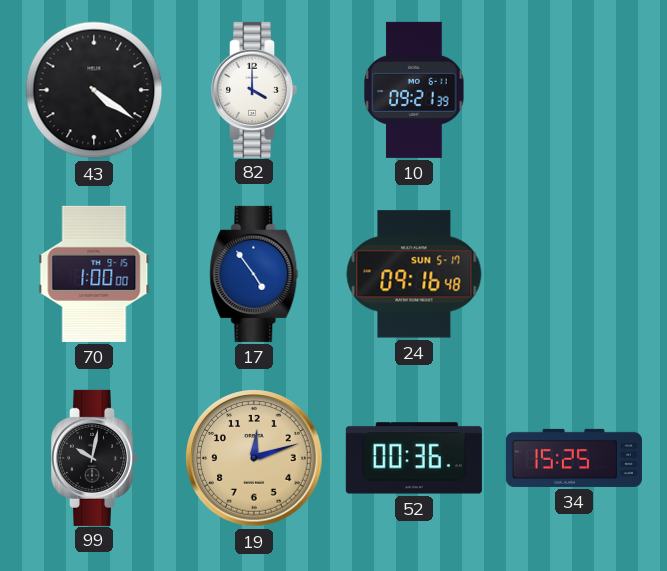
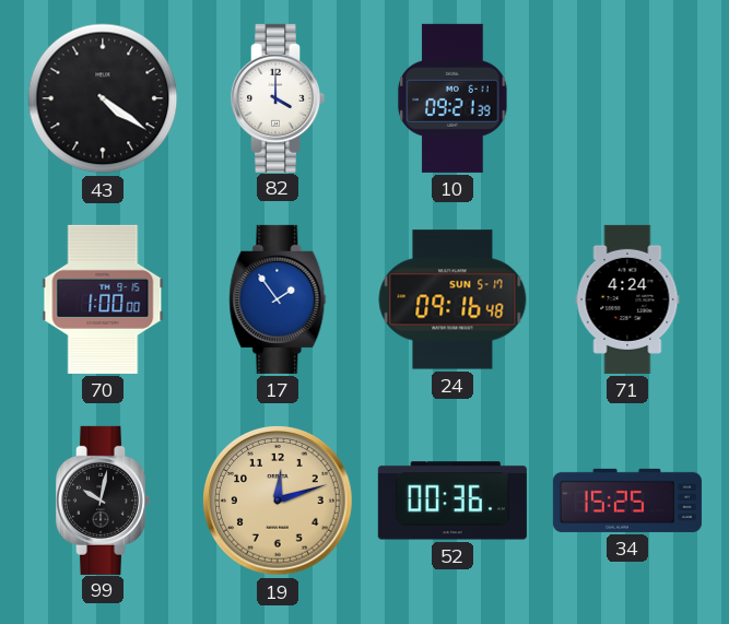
17: 4:54 -> 1:54
71: none -> 4:24
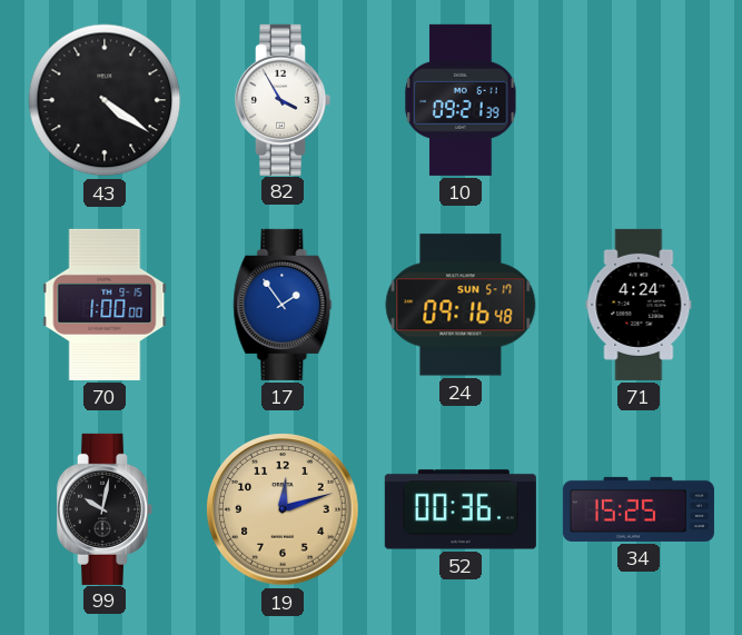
82: 4:00 -> 3:55
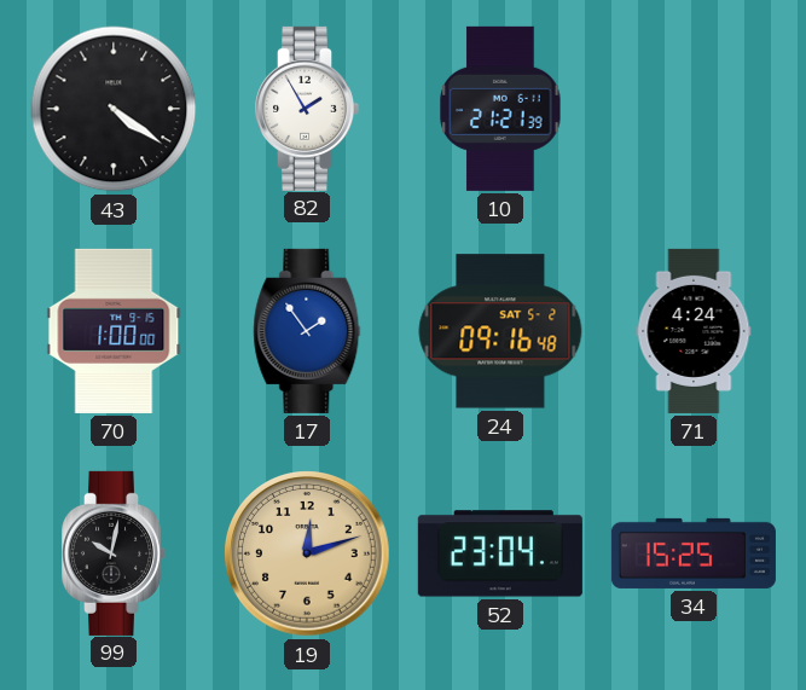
82: 3:55 -> 1:55
10: 09:21 -> 21:21
24 date: SUN 5-17 -> SAT 5-2
52: 00:36 -> 23:04
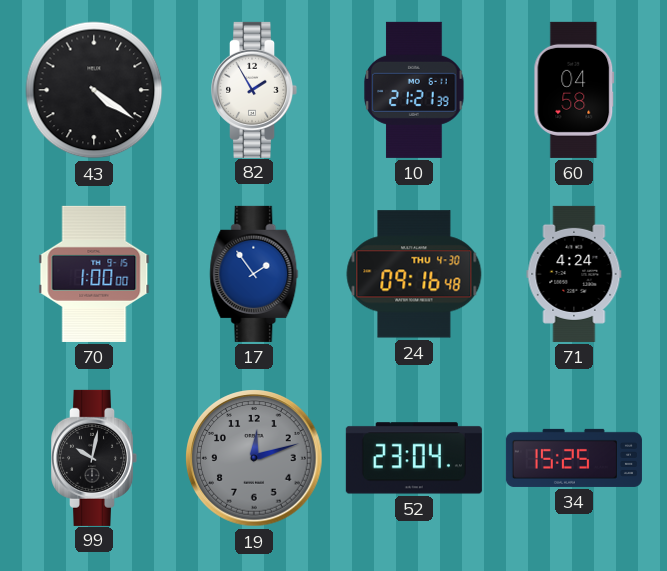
60: none -> 04:58
24 date: SAT 5-2 -> THU 4-30
19 dial: champagne -> grey
